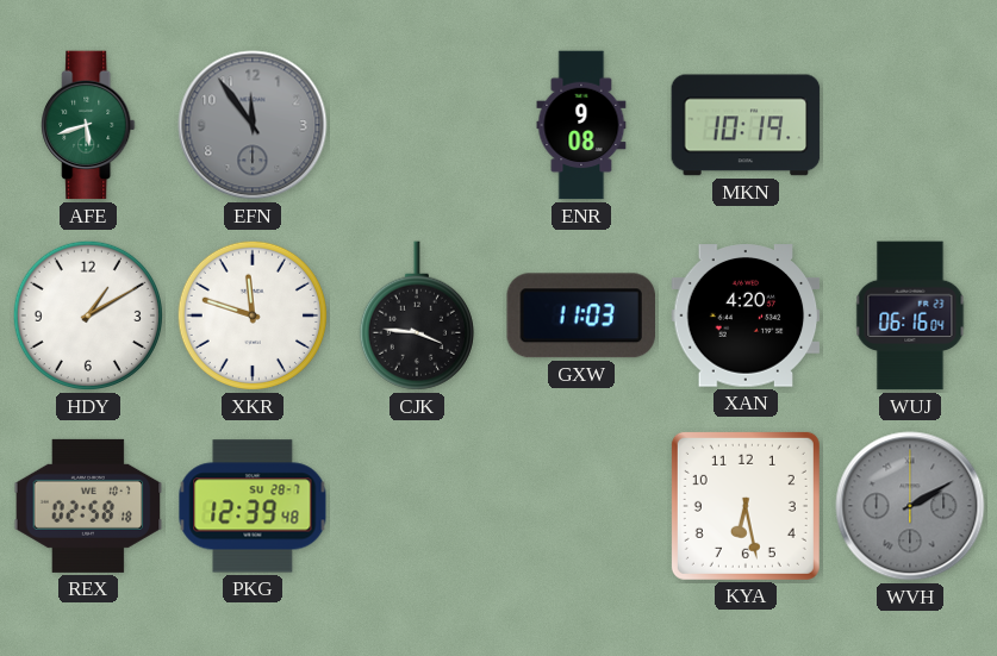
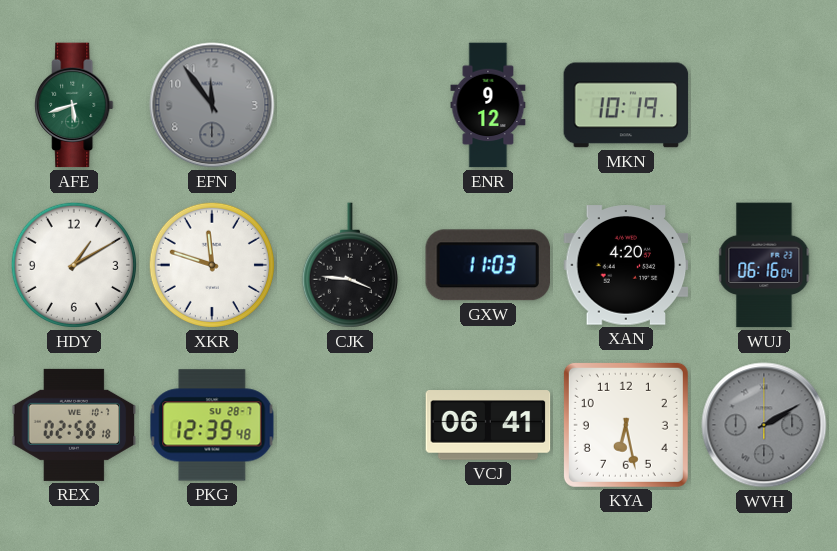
ENR: 9:08 -> 9:12
VCJ: none -> 06:41
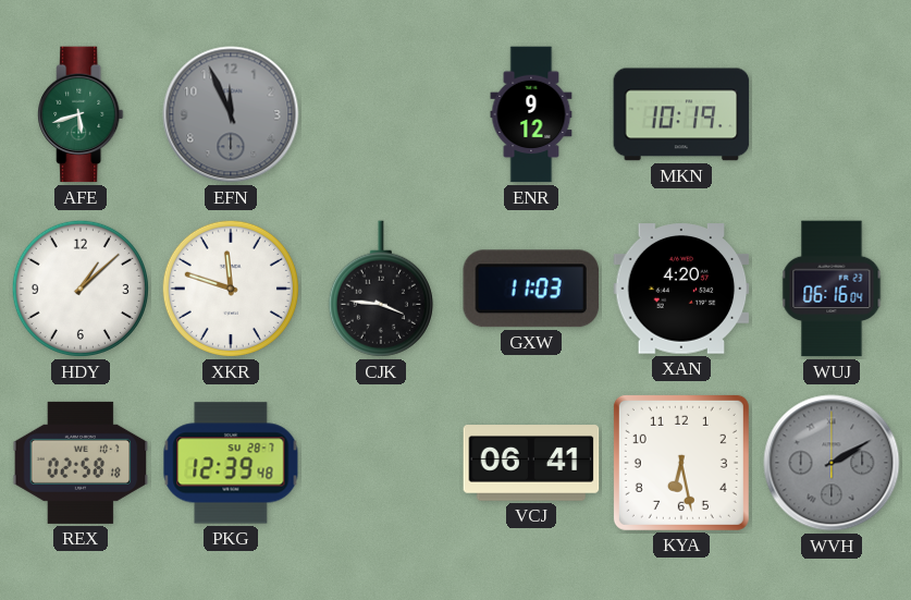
EFN: 11:54 -> 11:56
HDY: 1:10 -> 1:08
